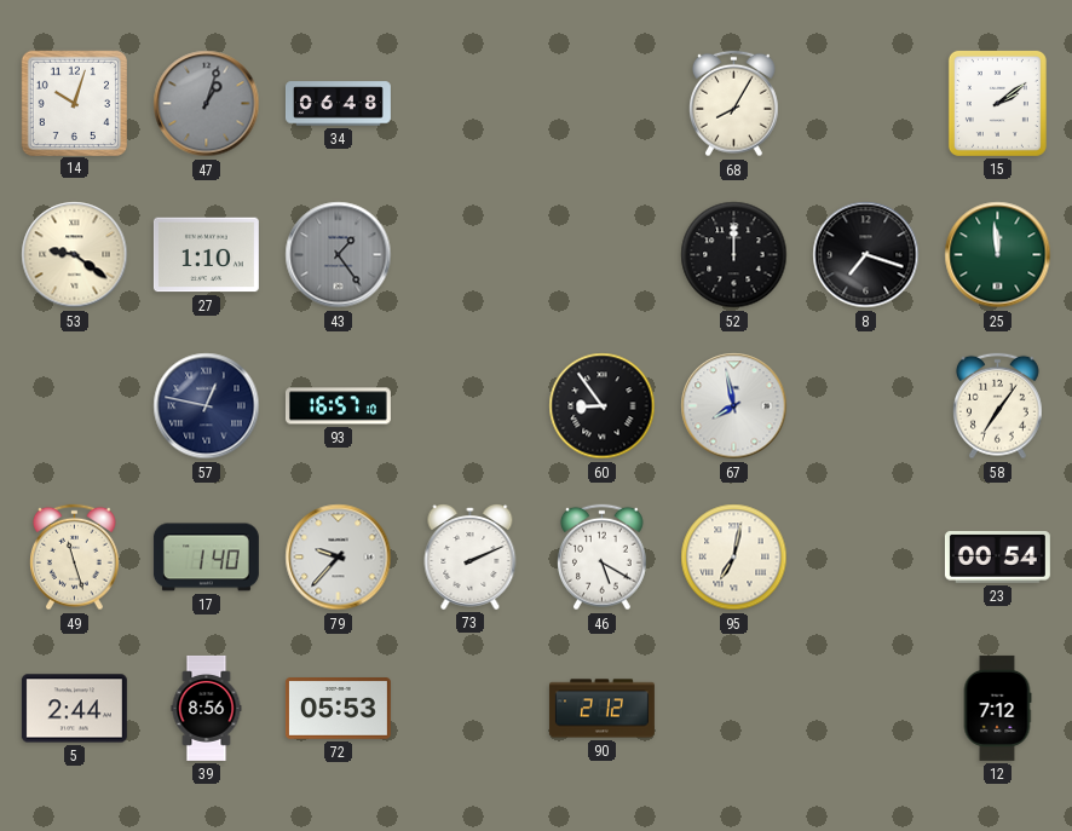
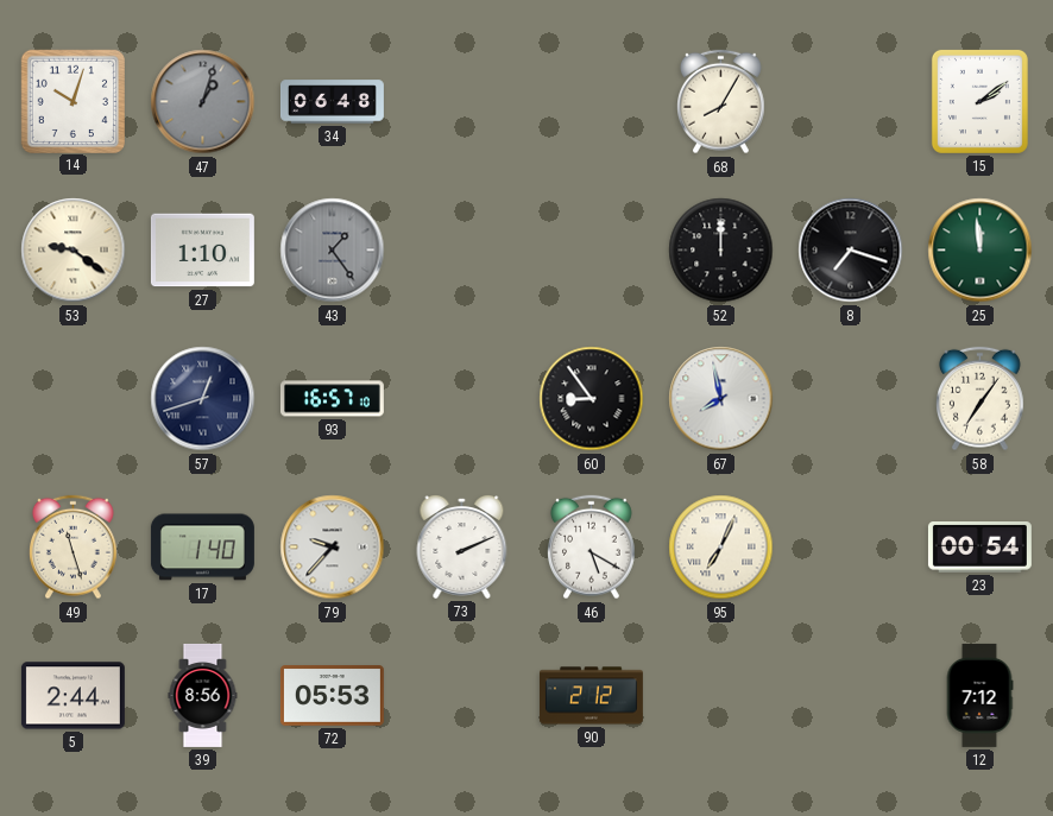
57: 12:47 -> 12:42
95: 7:02 -> 7:04
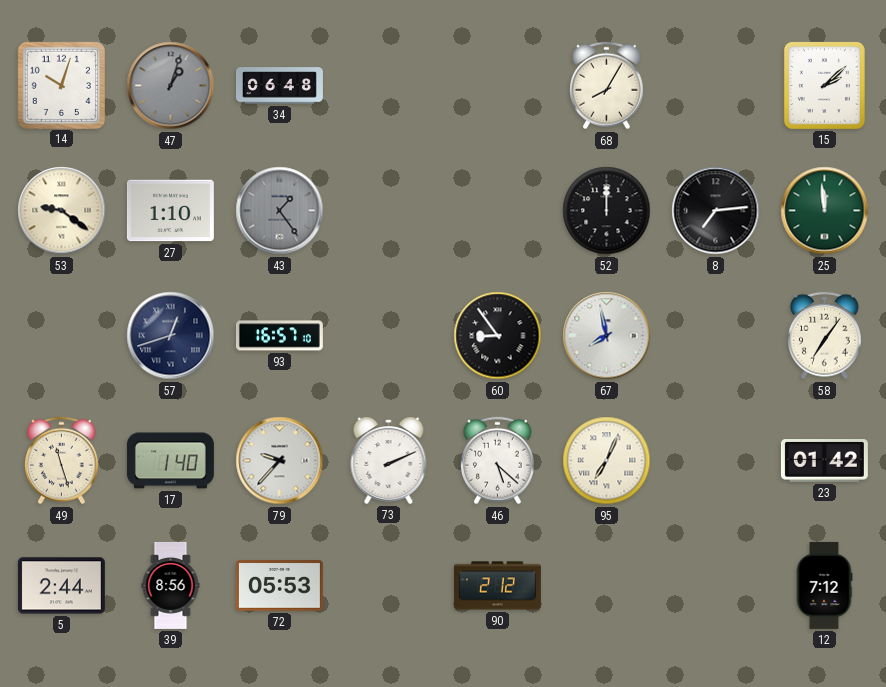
15: 2:09 -> 2:08
8: 7:18 -> 7:14
46: 5:20 -> 5:22
23: 00:54 -> 01:42
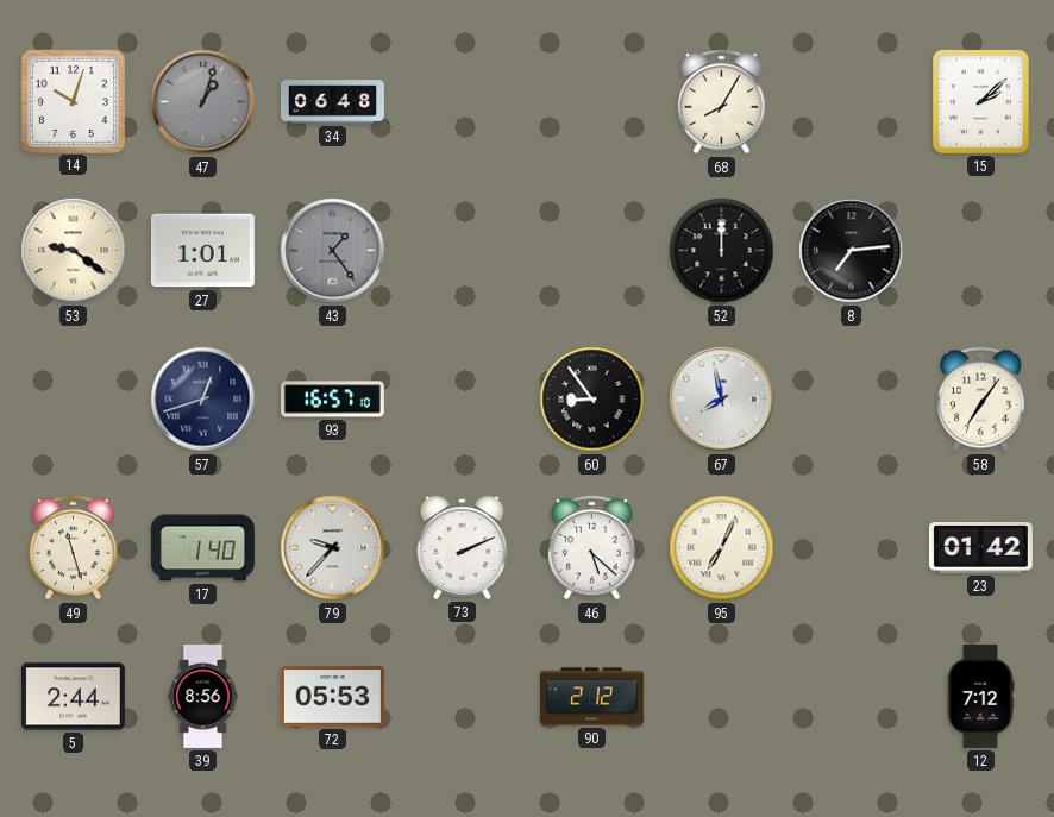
27: 1:10 -> 1:01
25: 11:59 -> none
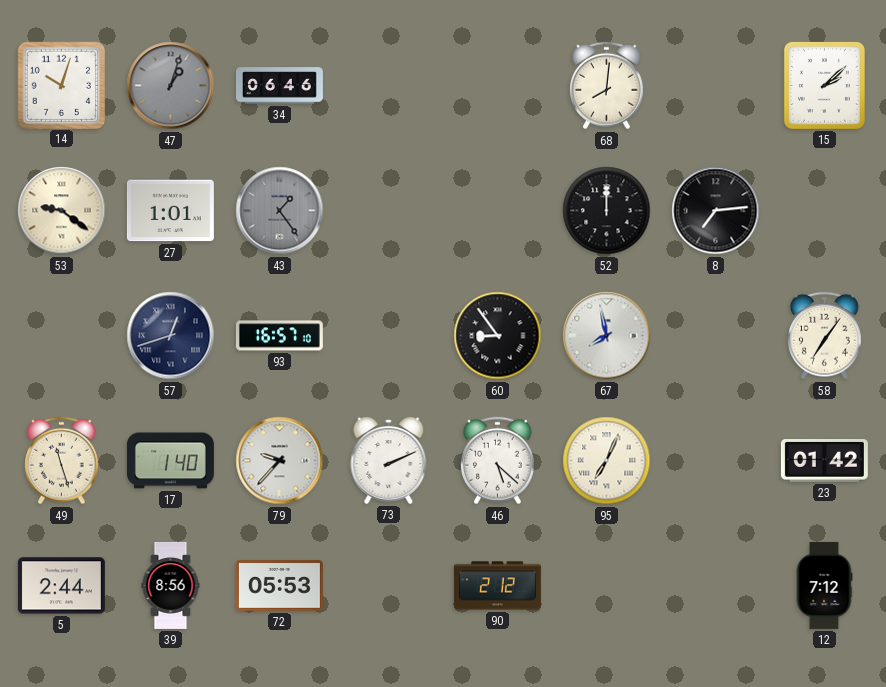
34: 06:48 -> 06:46
68: 8:05 -> 8:01
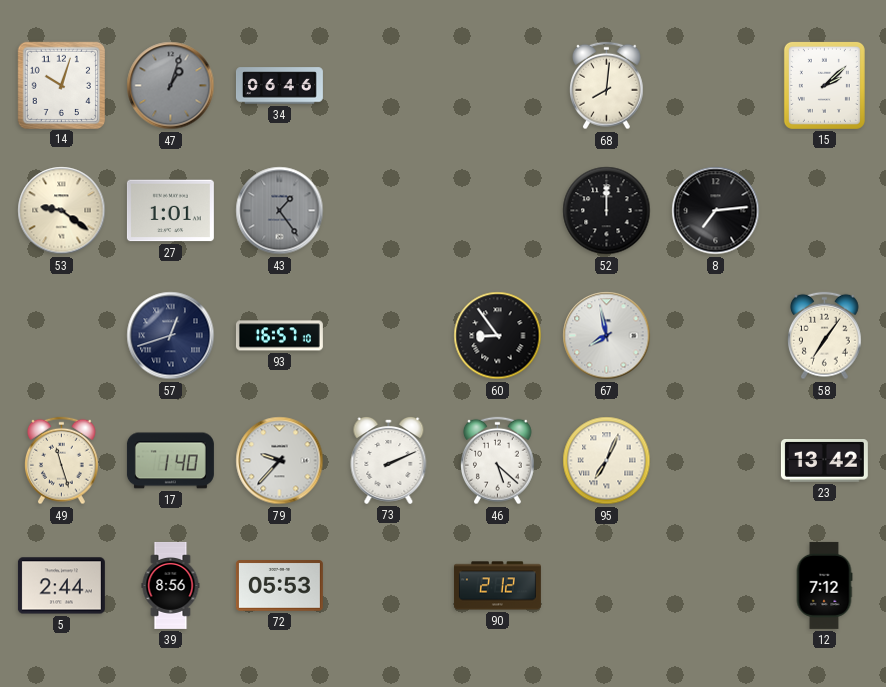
23: 01:42 -> 13:42
